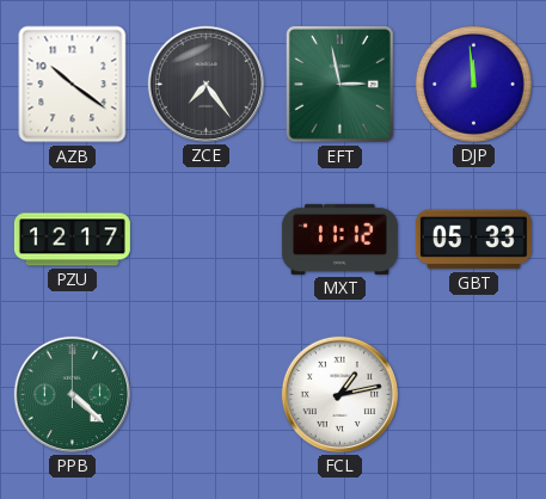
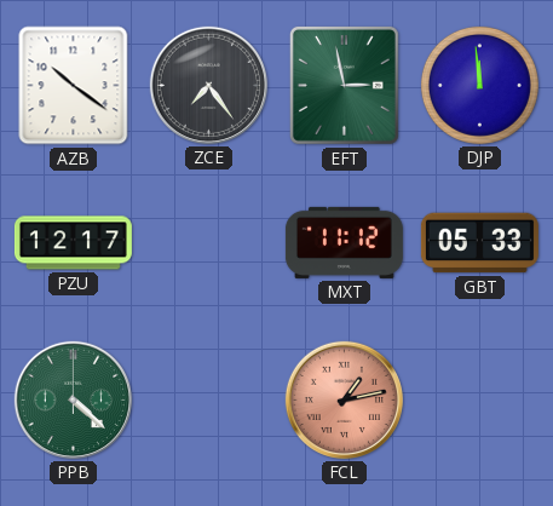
FCL dial: white -> salmon
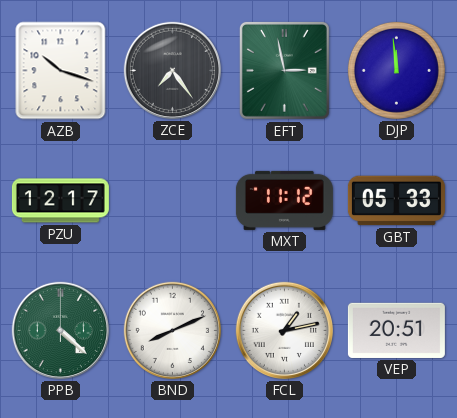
AZB: 10:21 -> 10:18
BND: none -> 8:11
FCL dial: salmon -> white
VEP: none -> 20:51
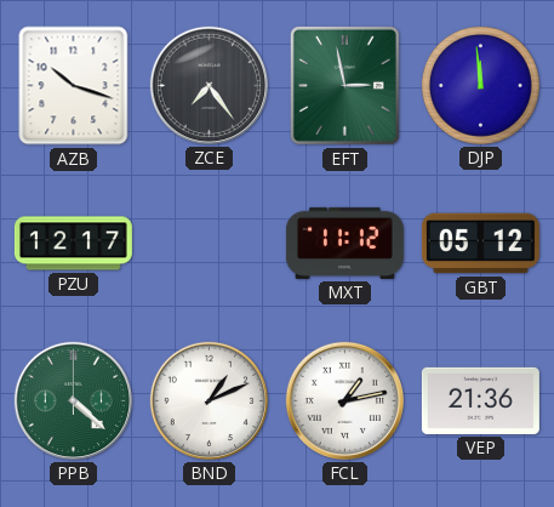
GBT: 05:33 -> 05:12
BND: 8:11 -> 1:11
VEP: 20:51 -> 21:36
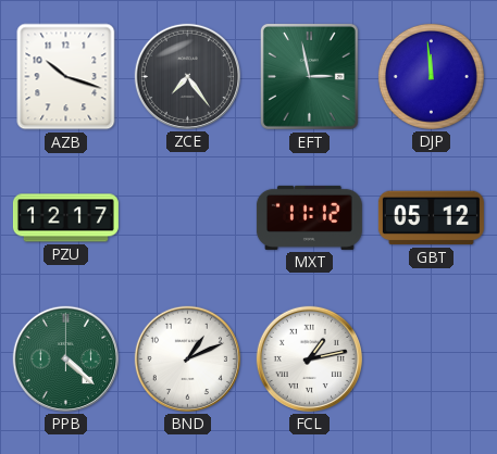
VEP: 21:36 -> none
